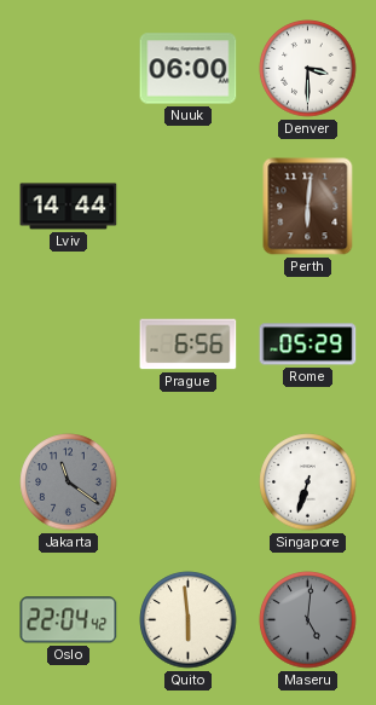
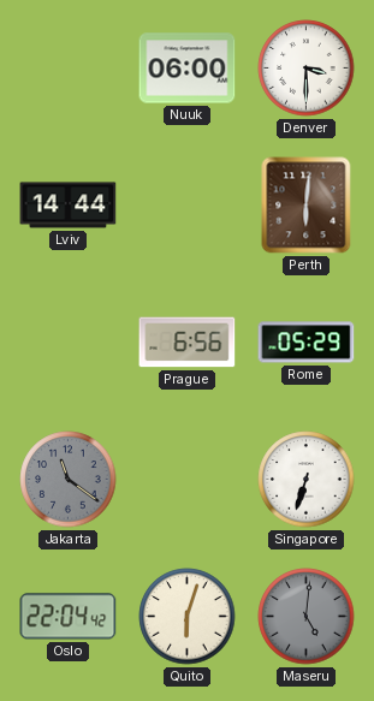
Quito: 5:59 -> 6:03
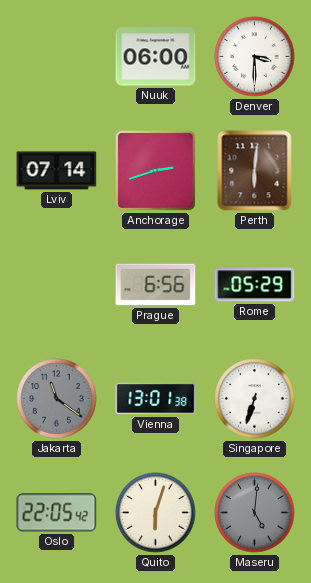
Lviv: 14:44 -> 07:14
Anchorage: none -> 2:42
Vienna: none -> 13:01
Oslo: 22:04 -> 22:05
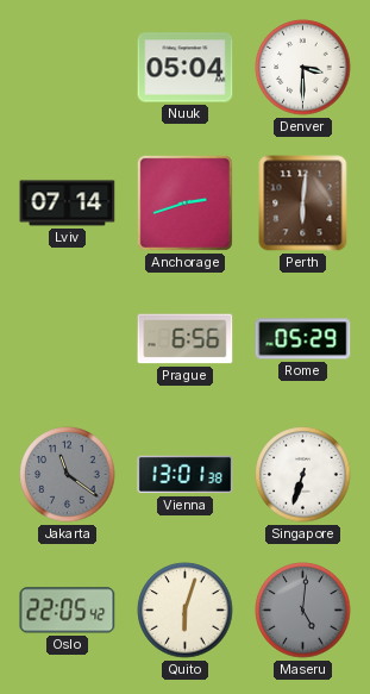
Nuuk: 06:00 -> 05:04
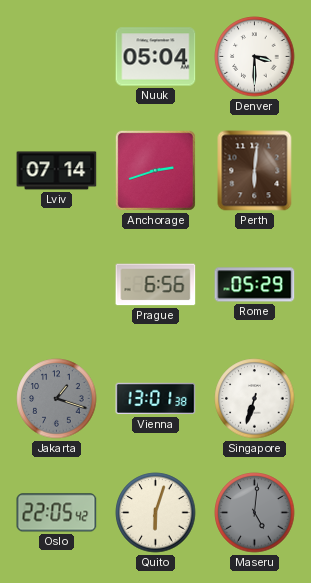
Jakarta: 11:21 -> 1:18
